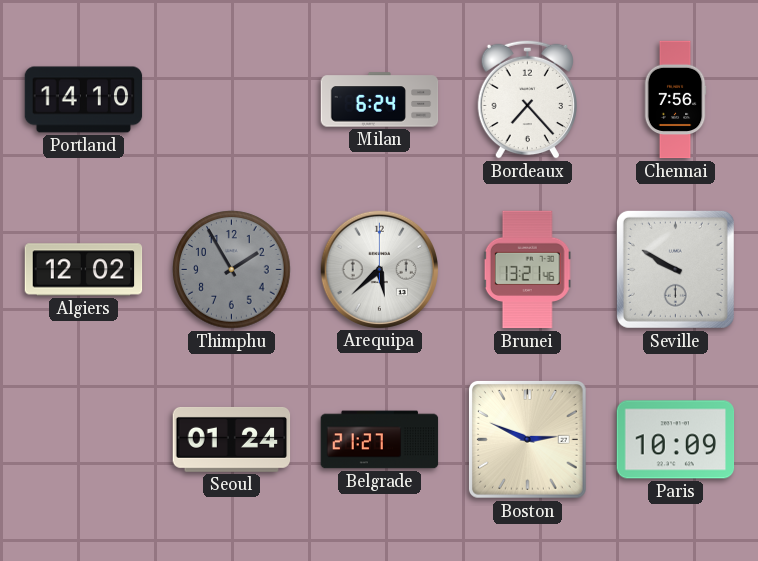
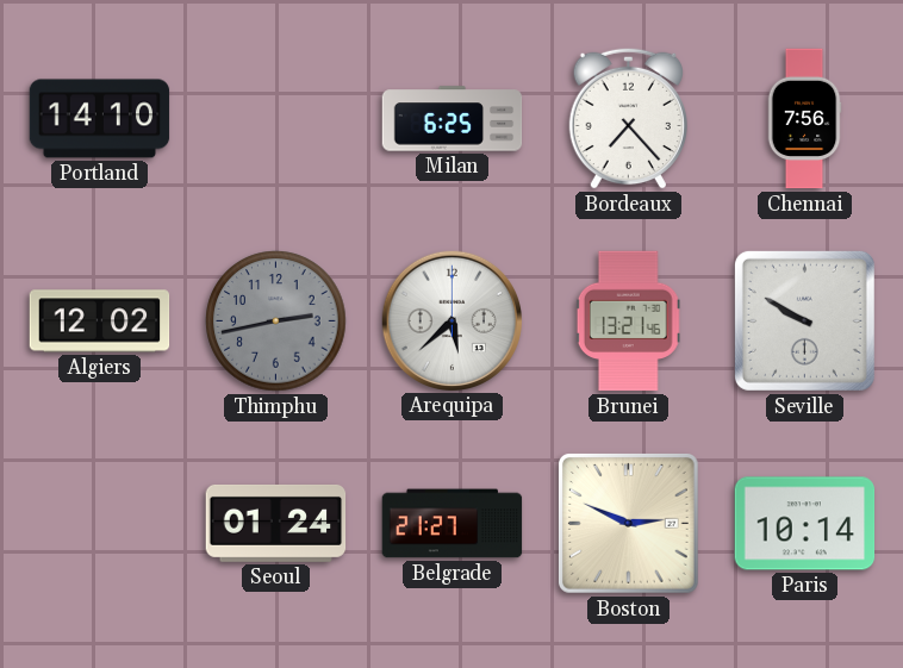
Milan: 6:24 -> 6:25
Thimphu: 1:55 -> 2:43
Paris: 10:09 -> 10:14
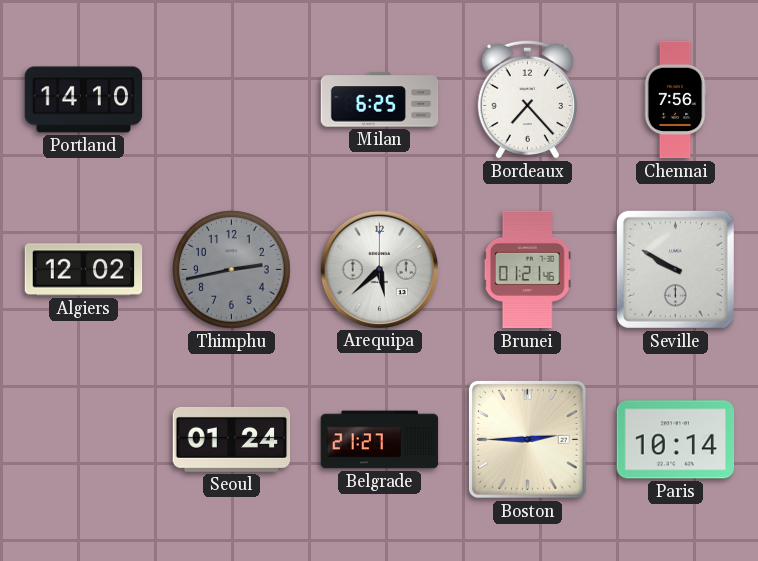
Brunei: 13:21 -> 01:21
Boston: 2:49 -> 2:45
